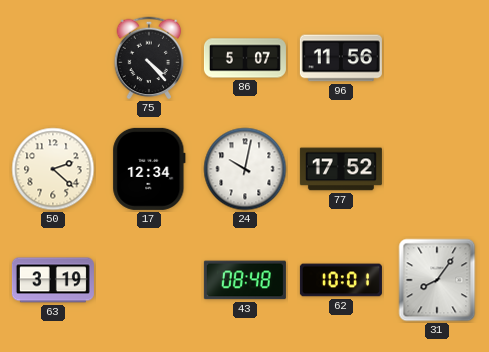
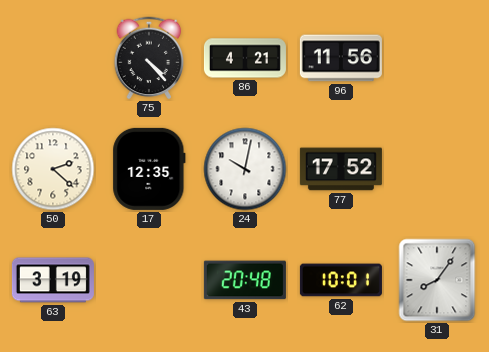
86: 5:07 -> 4:21
17: 12:34 -> 12:35
43: 08:48 -> 20:48
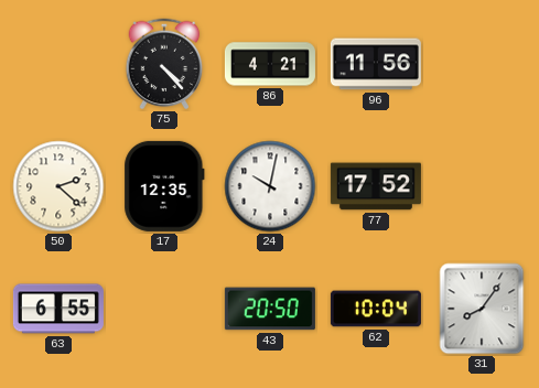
63: 3:19 -> 6:55
43: 20:48 -> 20:50
62: 10:01 -> 10:04
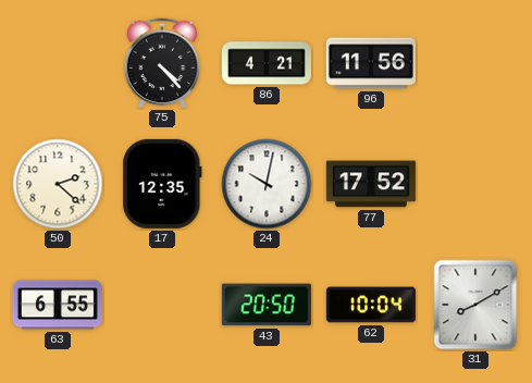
31: 8:06 -> 8:10
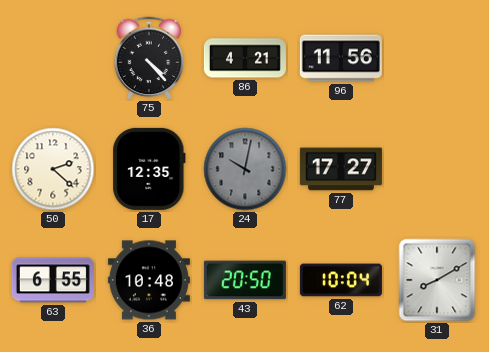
24 dial: white -> grey
77: 17:52 -> 17:27
36: none -> 10:48
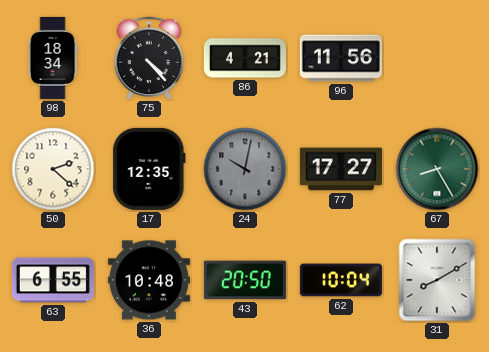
98: none -> 18:34
67: none -> 8:25
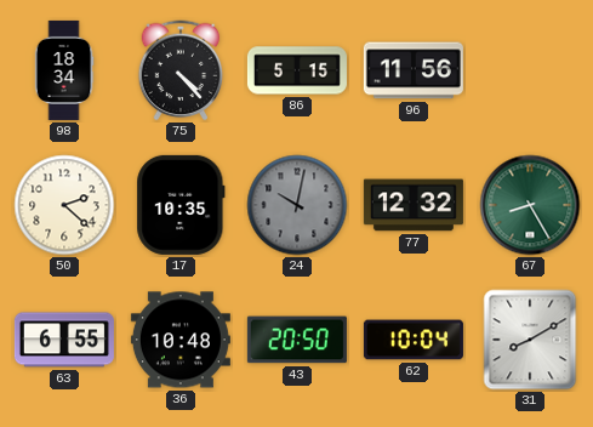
86: 4:21 -> 5:15
17: 12:35 -> 10:35
77: 17:27 -> 12:32
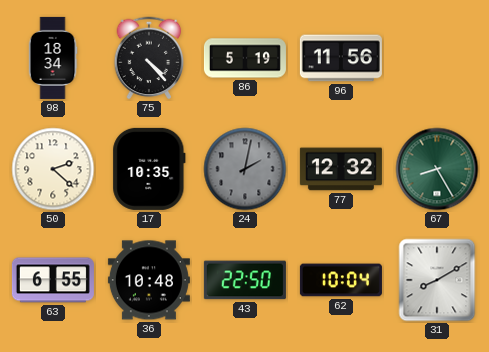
86: 5:15 -> 5:19
24: 10:02 -> 2:02
43: 20:50 -> 22:50
